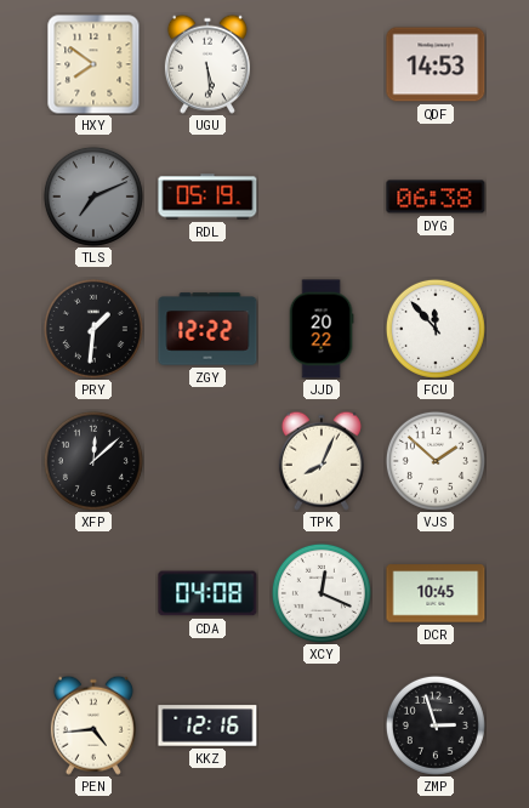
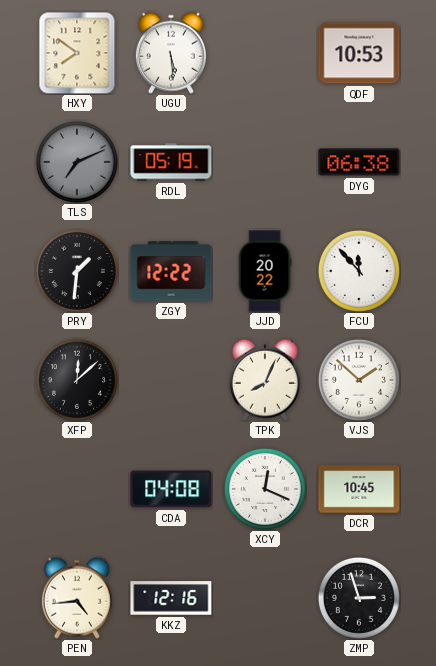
QDF: 14:53 -> 10:53
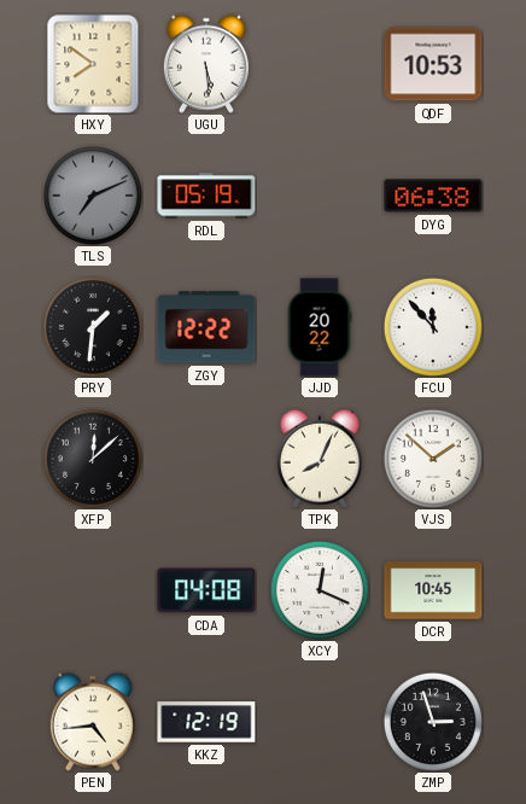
KKZ: 12:16 -> 12:19
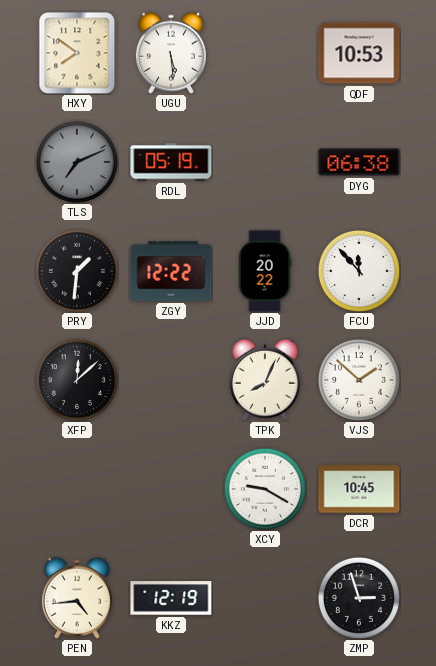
CDA: 04:08 -> none
XCY: 12:19 -> 9:20
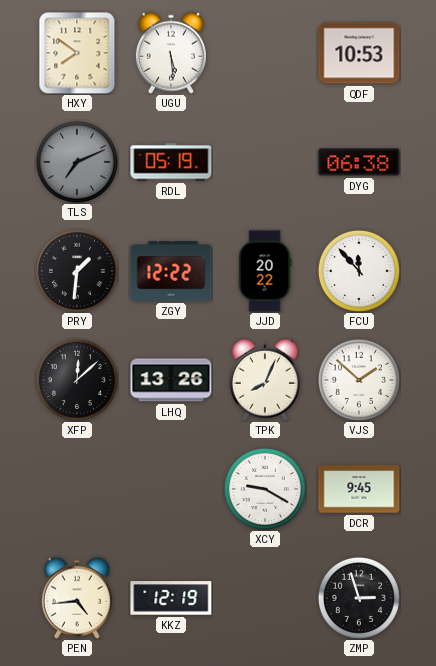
LHQ: none -> 13:26
DCR: 10:45 -> 9:45
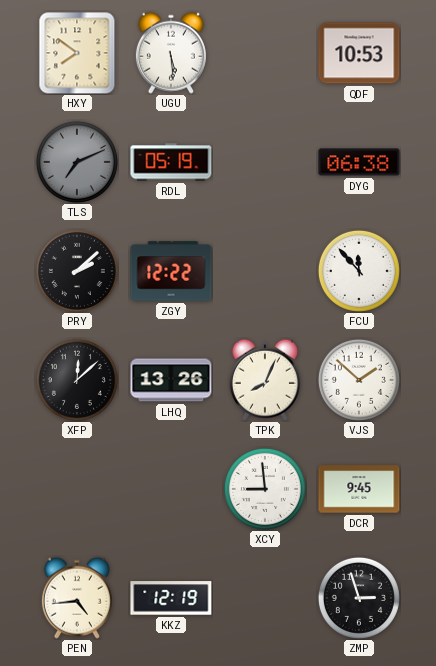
PRY: 1:31 -> 2:08
JJD: 20:22 -> none
XCY: 9:20 -> 8:59
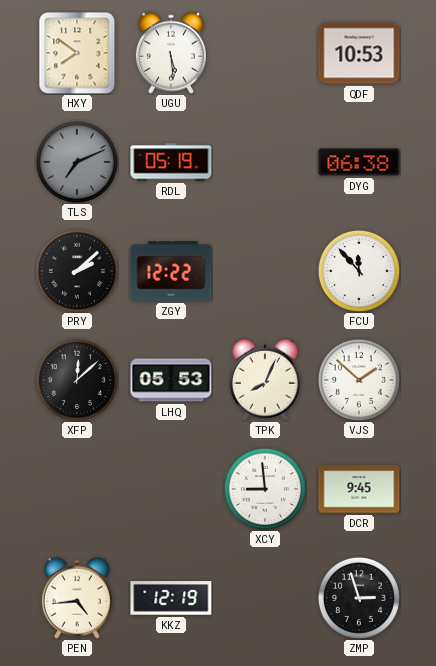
LHQ: 13:26 -> 05:53
